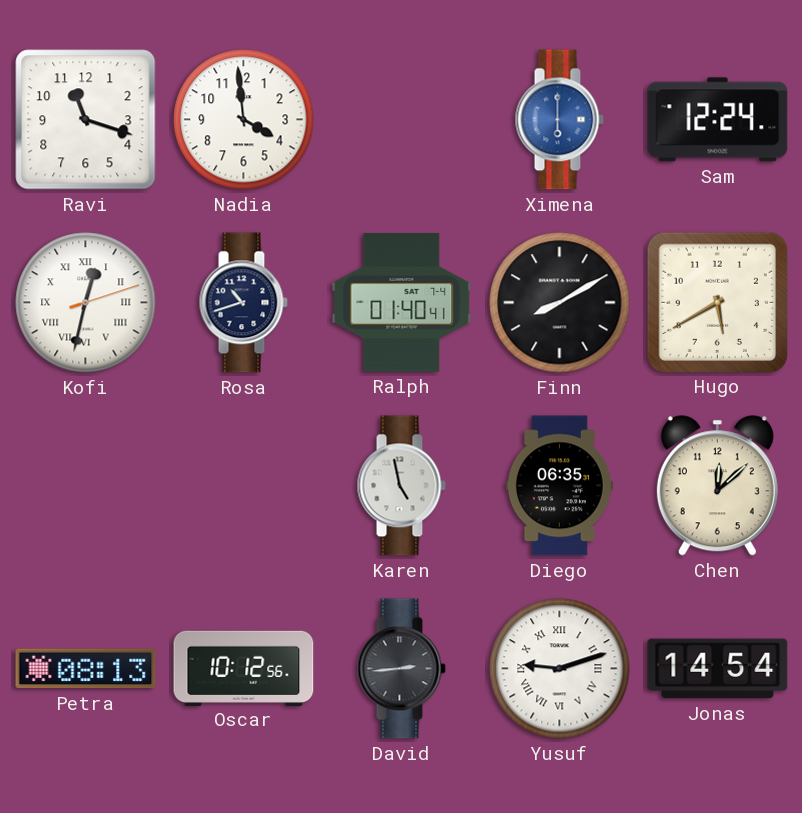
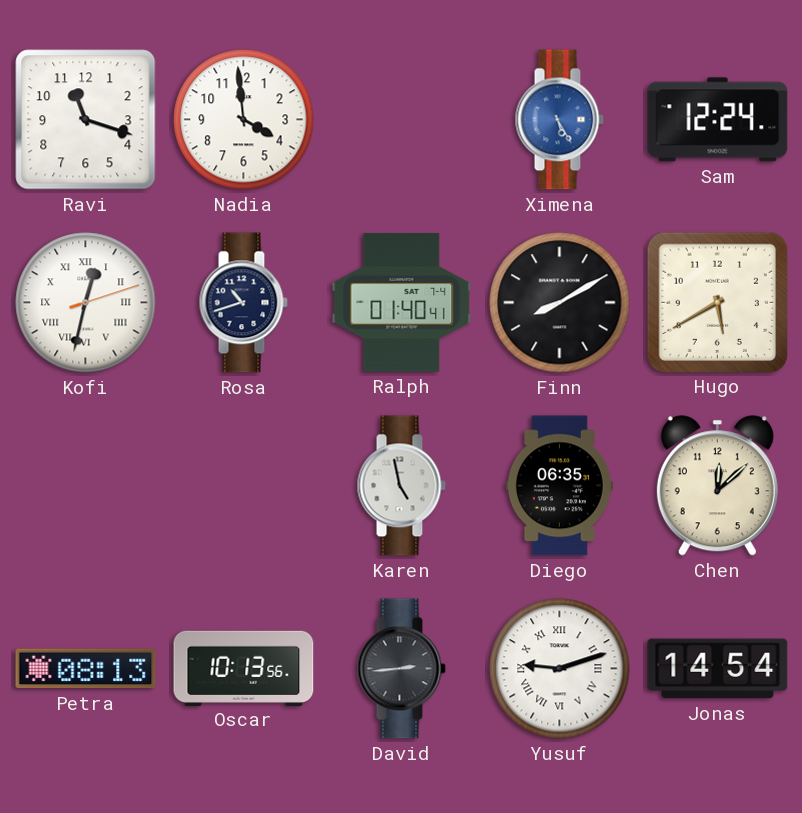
Ximena: 6:00 -> 5:25
Oscar: 10:12 -> 10:13
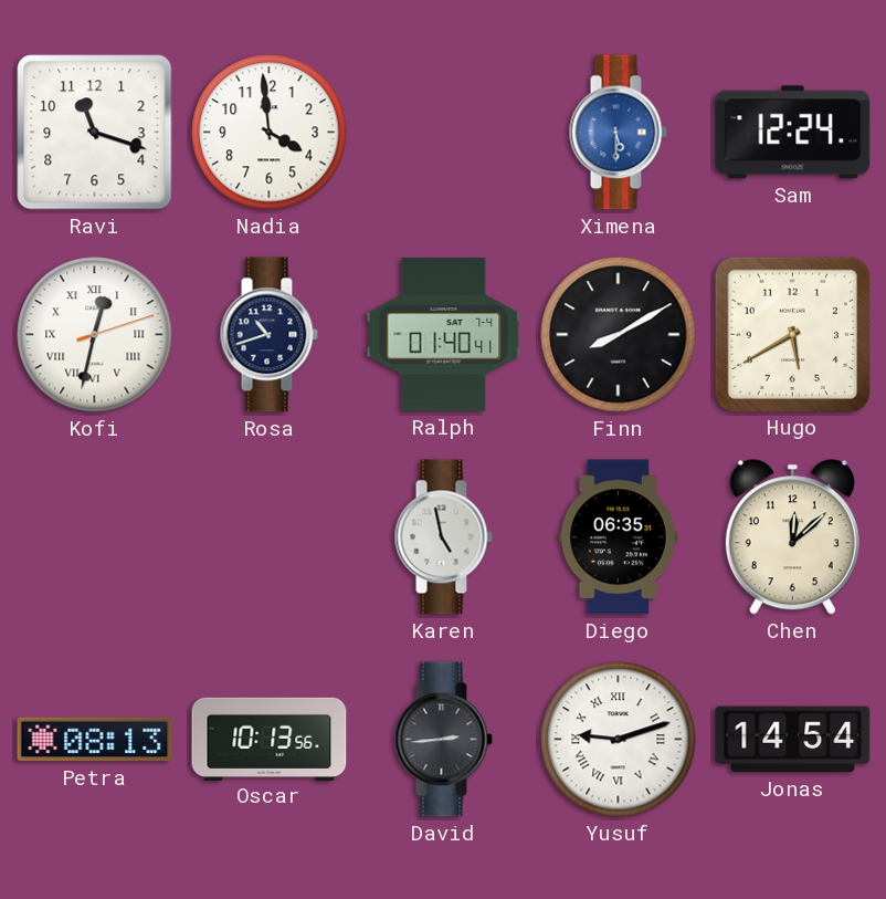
Ximena: 5:25 -> 5:30
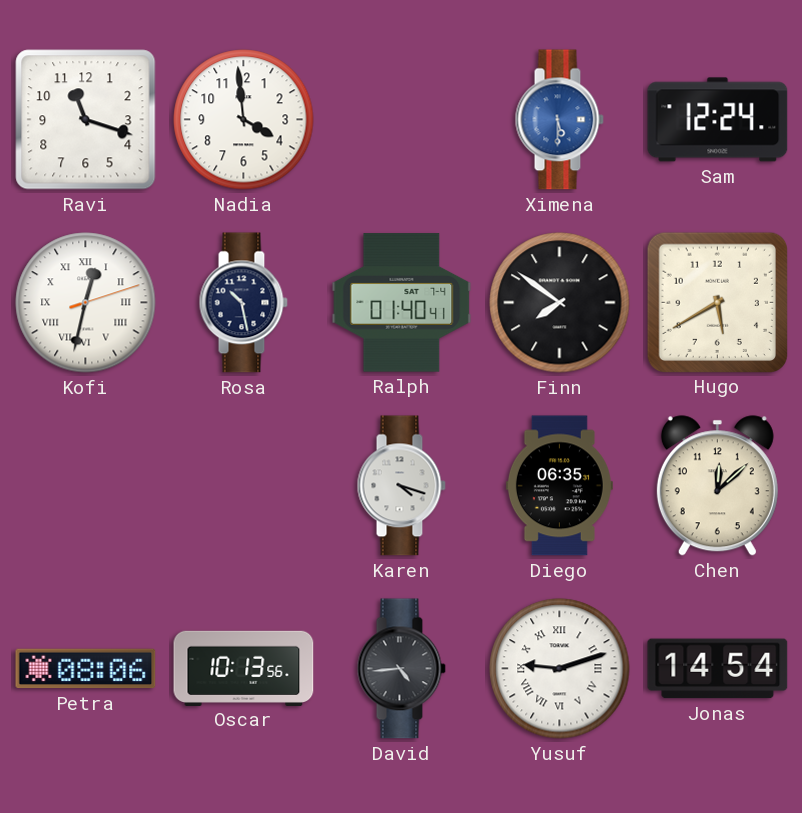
Rosa: 10:42 -> 10:28
Finn: 8:10 -> 7:51
Karen: 4:58 -> 4:18
Petra: 08:13 -> 08:06
David: 2:44 -> 4:44
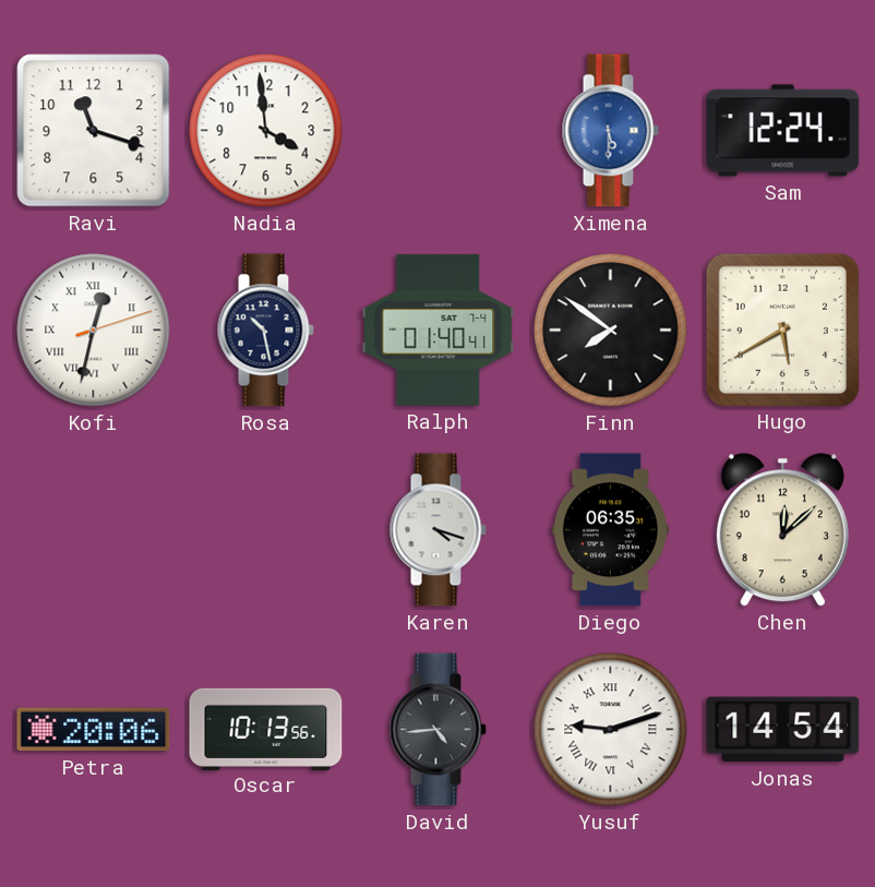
Petra: 08:06 -> 20:06
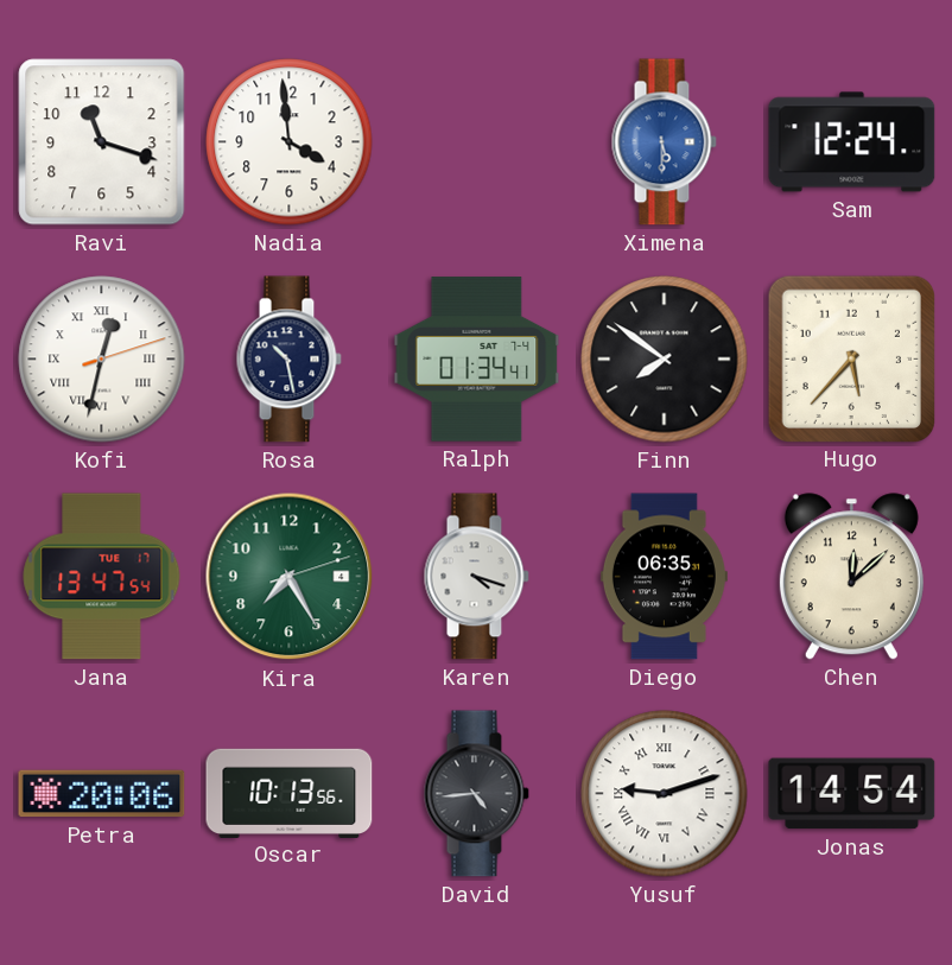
Ralph: 01:40 -> 01:34
Hugo: 5:40 -> 5:37
Jana: none -> 13:47
Kira: none -> 7:25
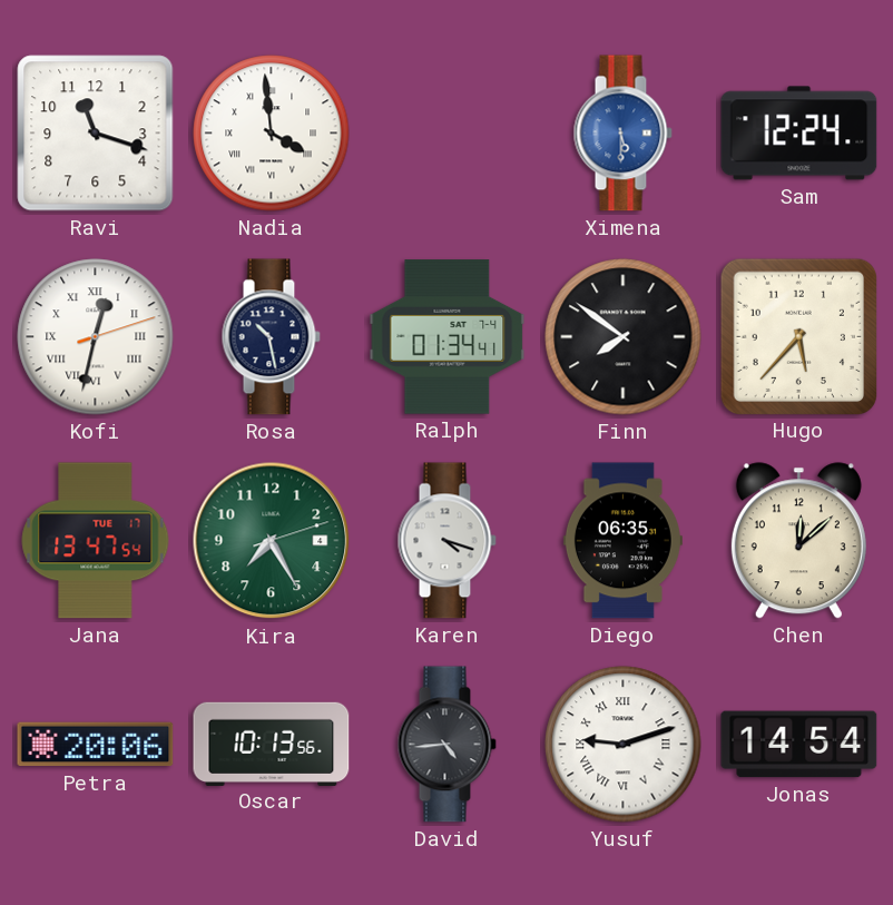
Nadia numerals: Arabic -> Roman
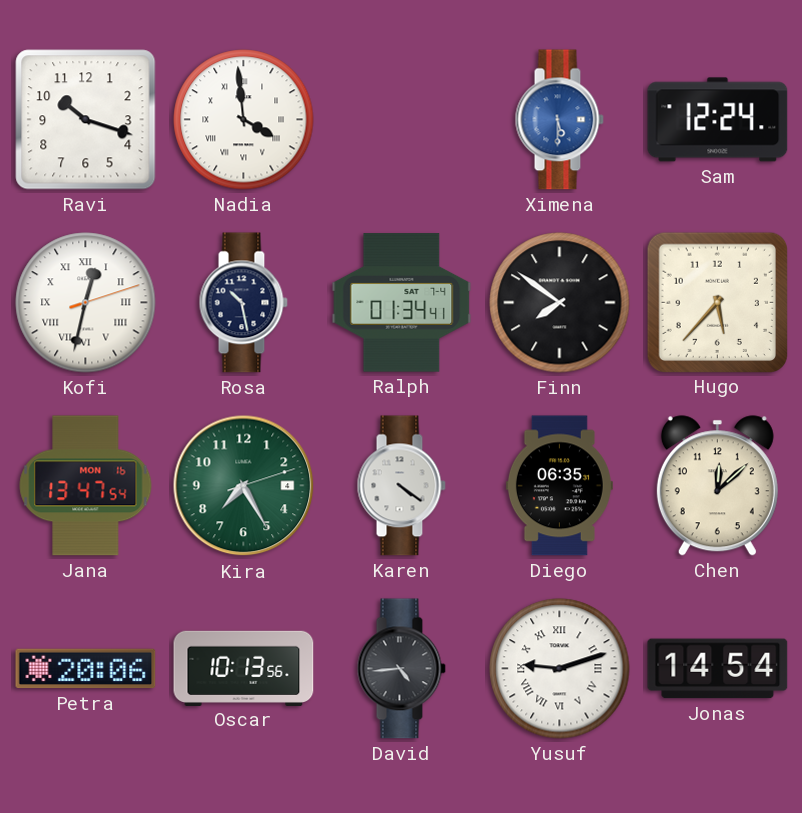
Ravi: 11:18 -> 10:18
Jana date: TUE 17 -> MON 16
Karen: 4:18 -> 4:21
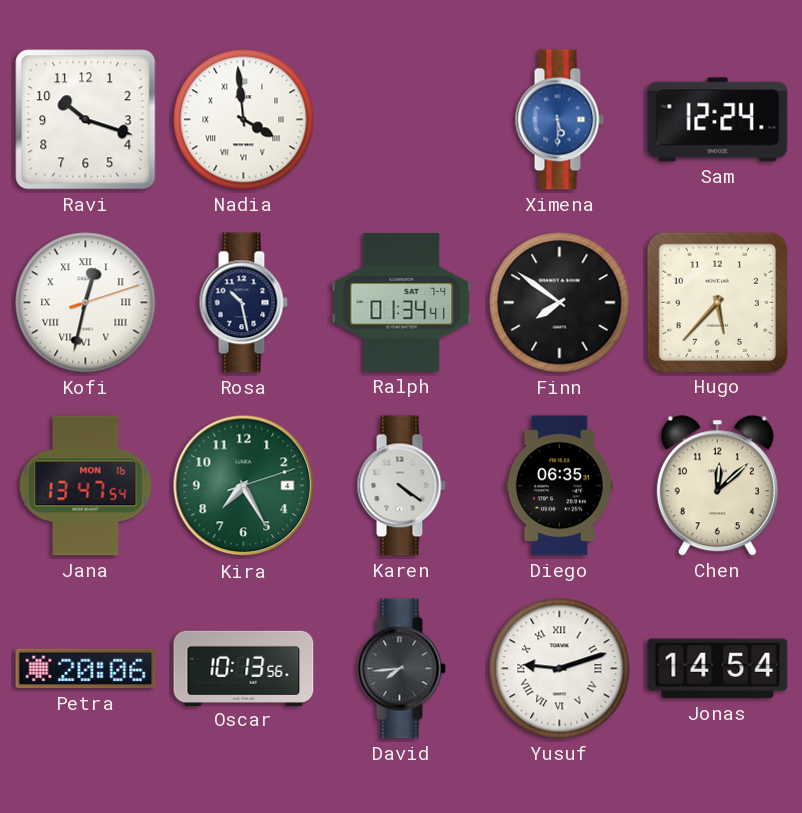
David: 4:44 -> 7:44
